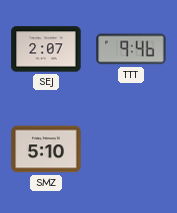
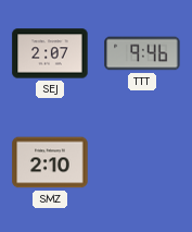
SMZ: 5:10 -> 2:10
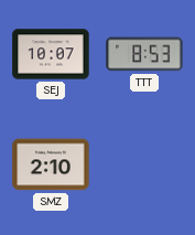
SEJ: 2:07 -> 10:07
TTT: 9:46 -> 8:53
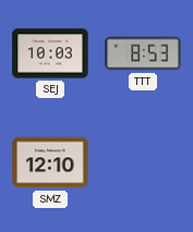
SEJ: 10:07 -> 10:03
SMZ: 2:10 -> 12:10
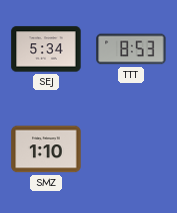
SEJ: 10:03 -> 5:34
SMZ: 12:10 -> 1:10
